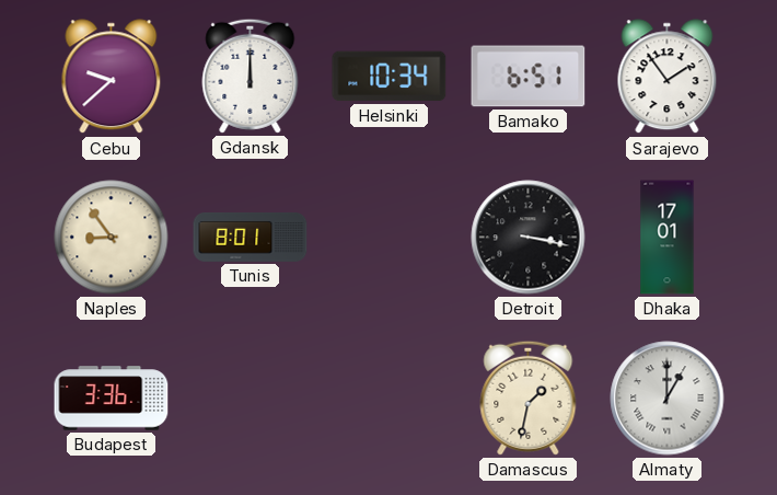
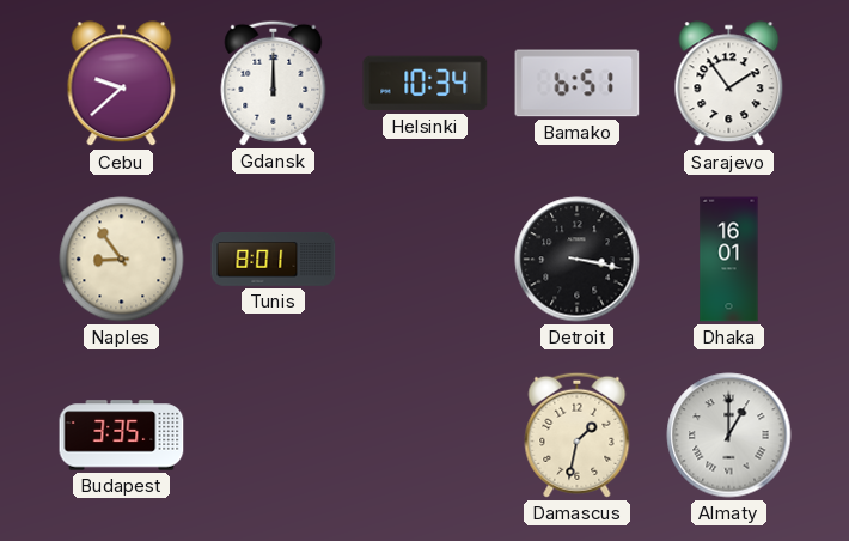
Dhaka: 17:01 -> 16:01
Budapest: 3:36 -> 3:35
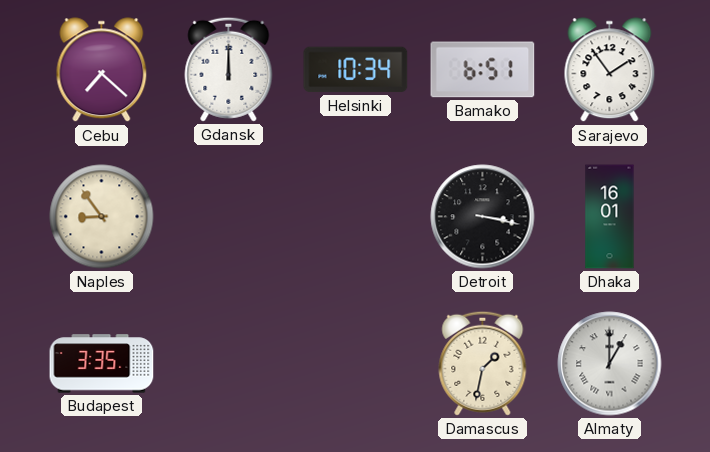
Cebu: 9:38 -> 7:22
Tunis: 8:01 -> none
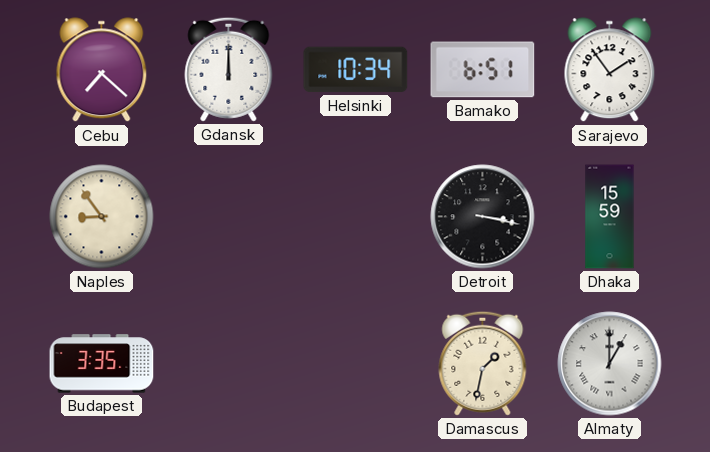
Dhaka: 16:01 -> 15:59
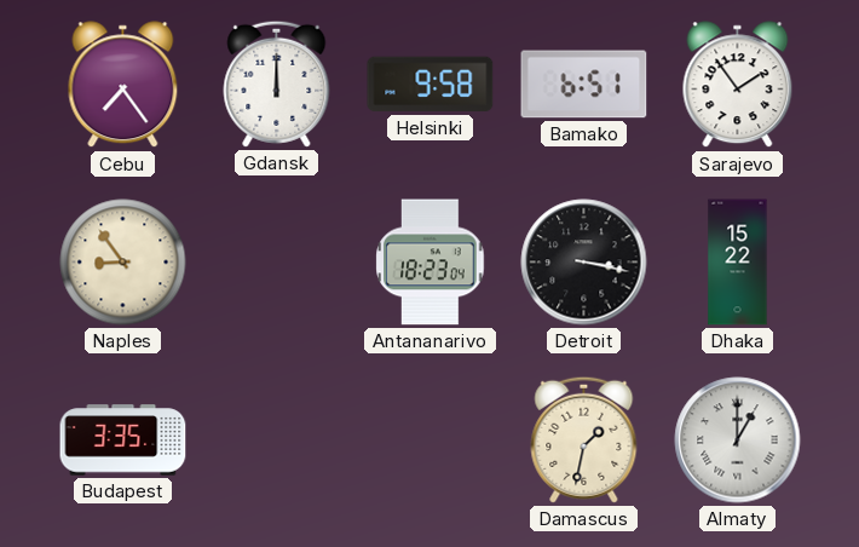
Cebu: 7:22 -> 7:24
Helsinki: 10:34 -> 9:58
Antananarivo: none -> 18:23
Dhaka: 15:59 -> 15:22
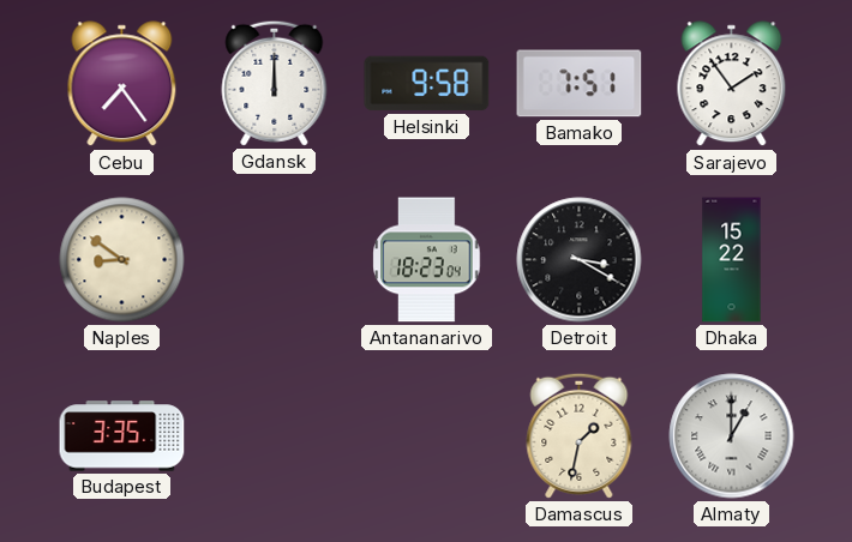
Bamako: 6:51 -> 7:51
Naples: 8:54 -> 8:51
Detroit: 3:17 -> 3:20
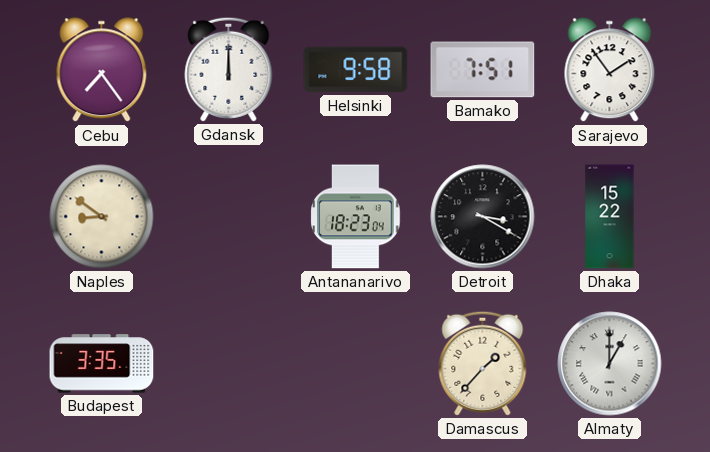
Damascus: 1:32 -> 1:37
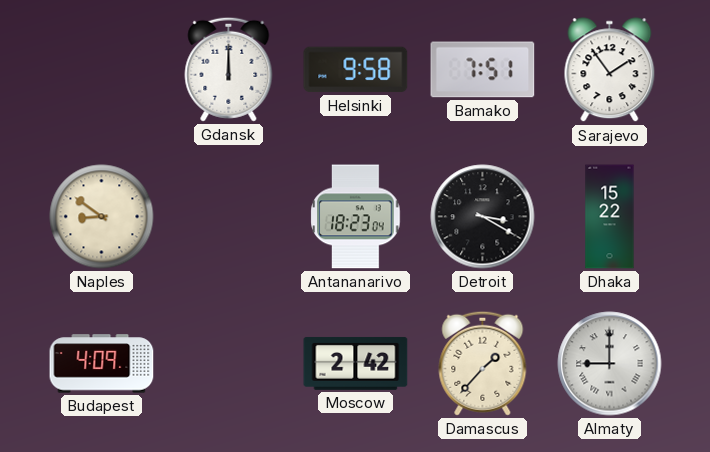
Cebu: 7:24 -> none
Budapest: 3:35 -> 4:09
Moscow: none -> 2:42
Almaty: 1:00 -> 9:00
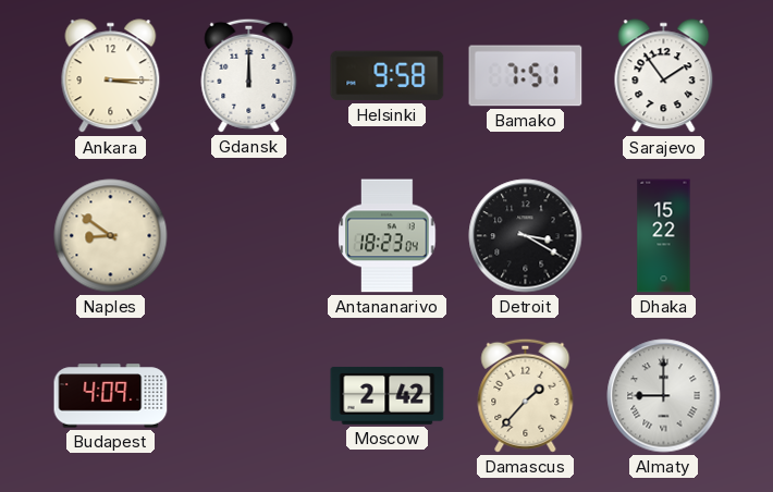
Ankara: none -> 3:15
